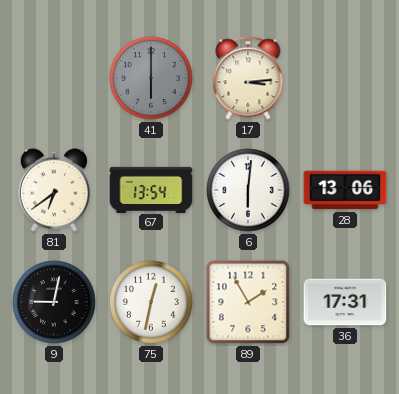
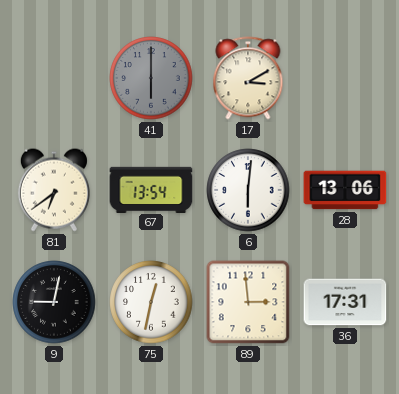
17: 3:14 -> 3:10
89: 1:55 -> 2:59
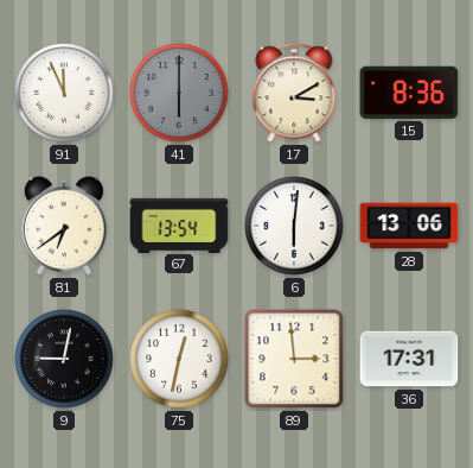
91: none -> 11:56
15: none -> 8:36
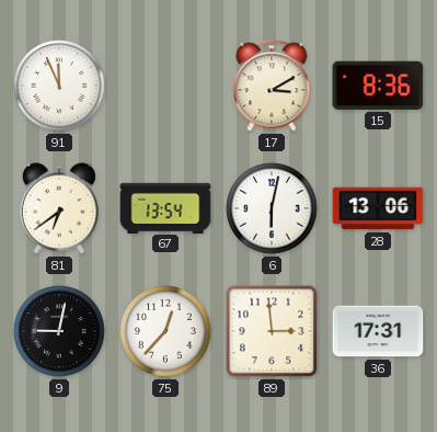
41: 6:00 -> none
6: 6:01 -> 6:02
75: 12:32 -> 12:37
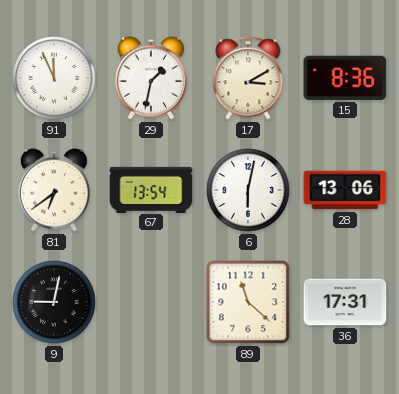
29: none -> 1:32
75: 12:37 -> none
89: 2:59 -> 11:22
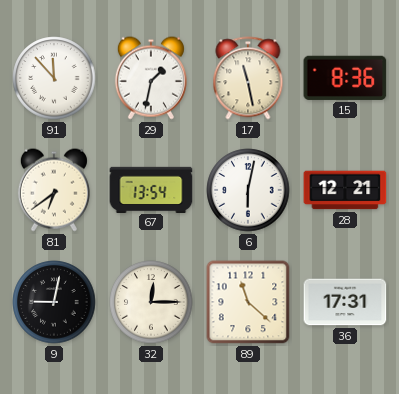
91: 11:56 -> 11:53
17: 3:10 -> 11:28
28: 13:06 -> 12:21
32: none -> 12:15
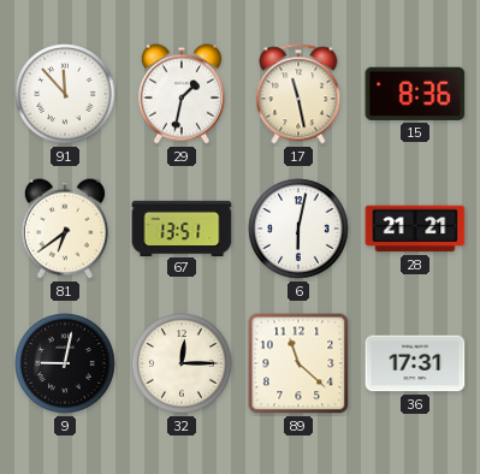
67: 13:54 -> 13:51
28: 12:21 -> 21:21
